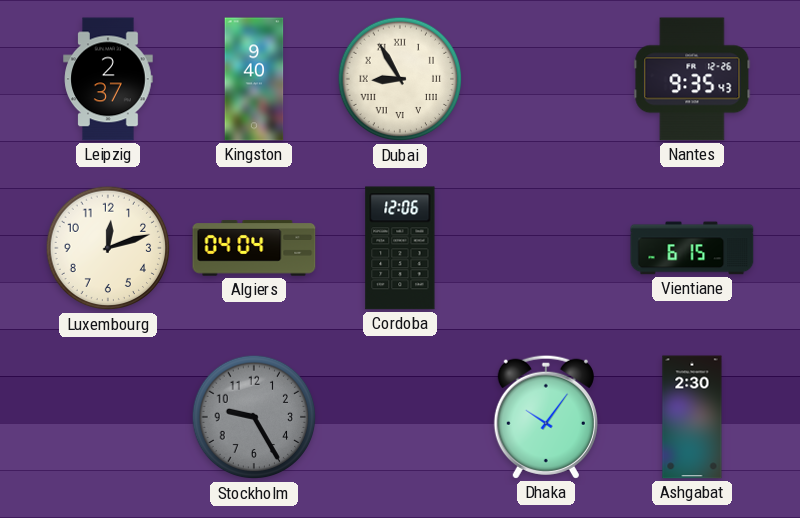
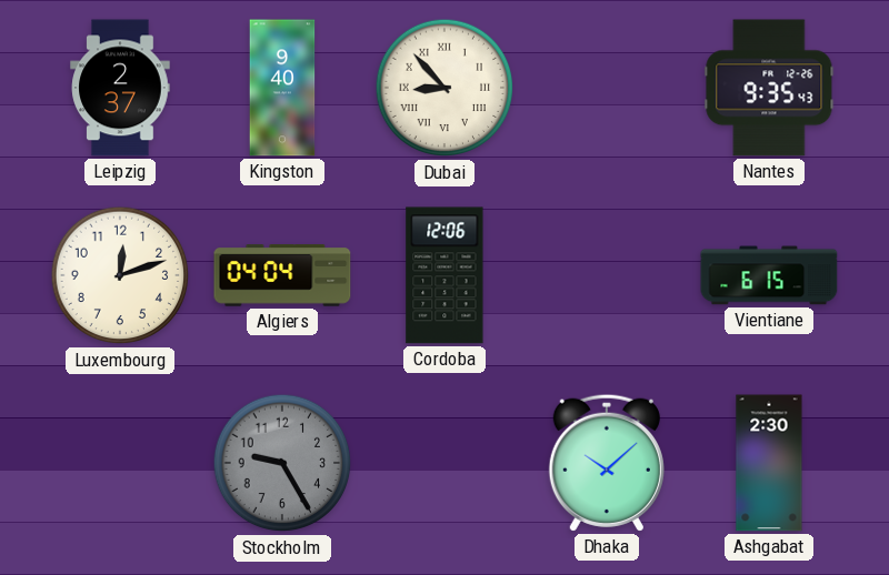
Dubai: 8:55 -> 8:53
Dhaka: 10:06 -> 10:08
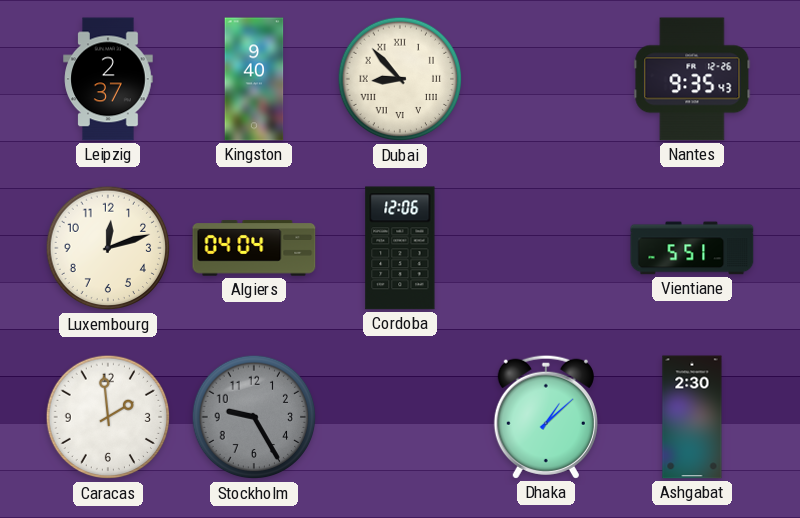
Vientiane: 6:15 -> 5:51
Caracas: none -> 1:59
Dhaka: 10:08 -> 1:08
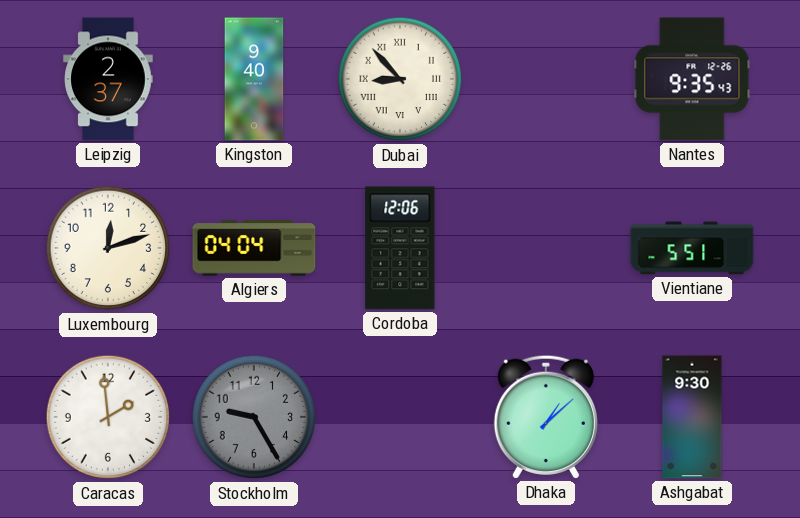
Ashgabat: 2:30 -> 9:30
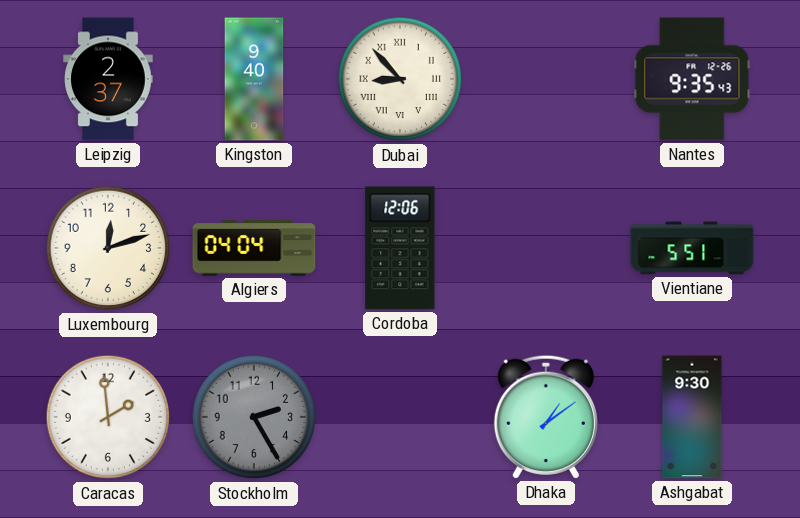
Stockholm: 9:25 -> 2:25
Dhaka: 1:08 -> 1:09
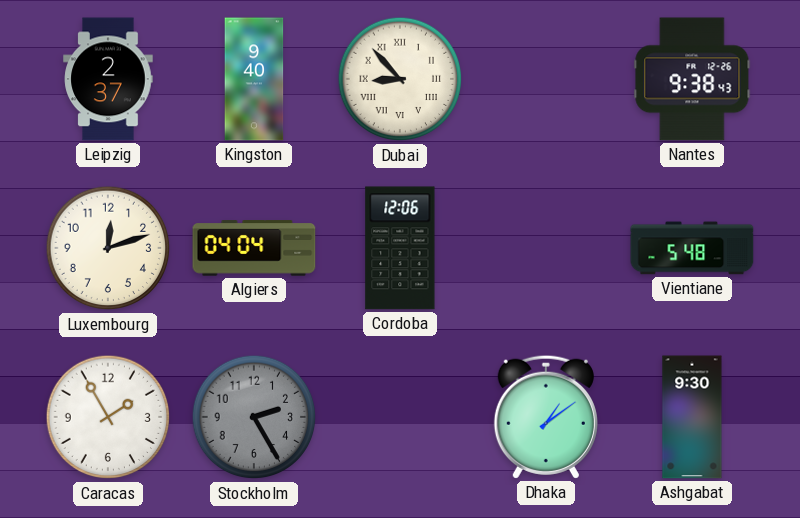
Nantes: 9:35 -> 9:38
Vientiane: 5:51 -> 5:48
Caracas: 1:59 -> 1:55
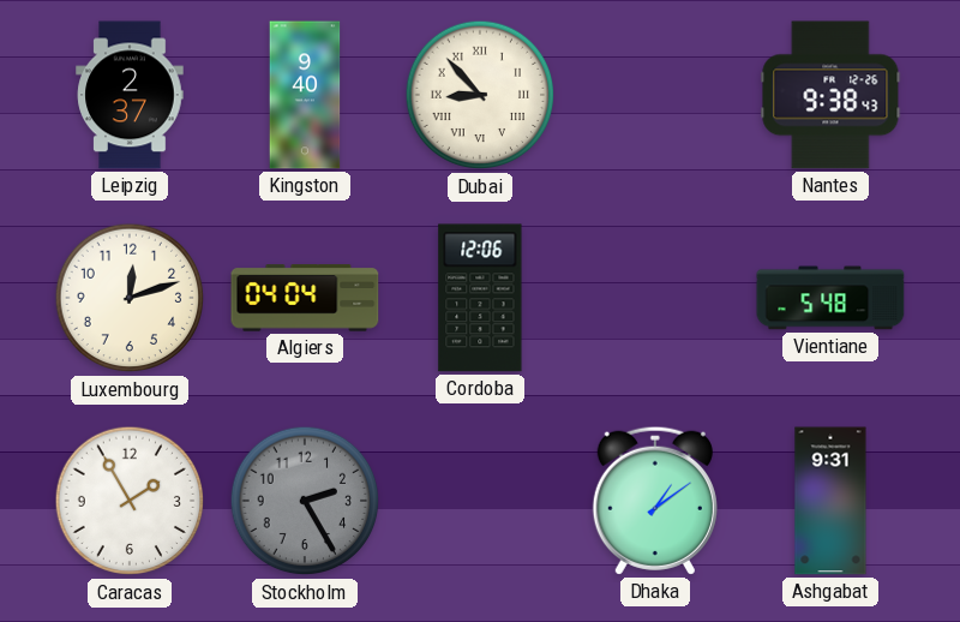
Ashgabat: 9:30 -> 9:31
